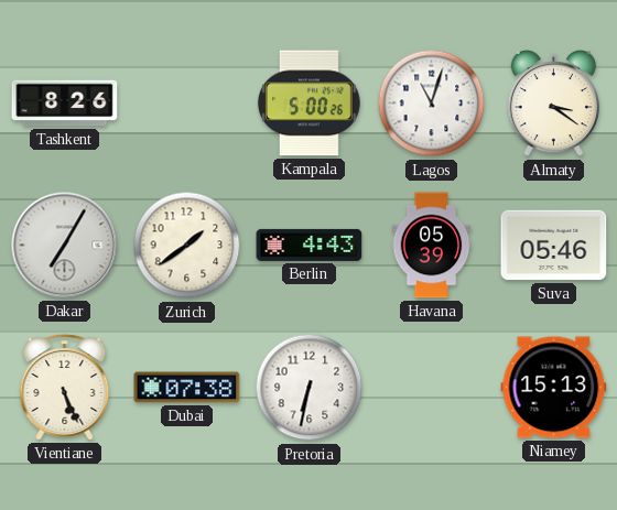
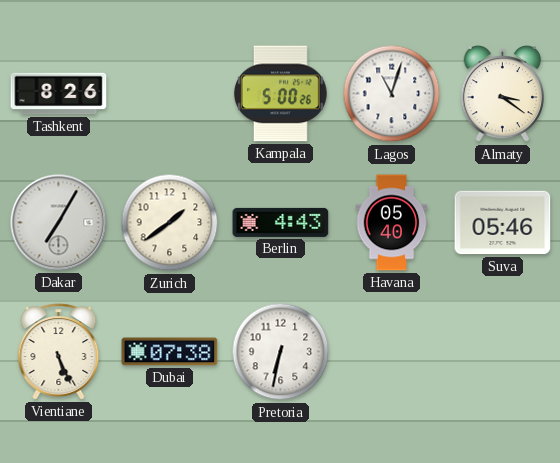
Havana: 05:39 -> 05:40
Niamey: 15:13 -> none
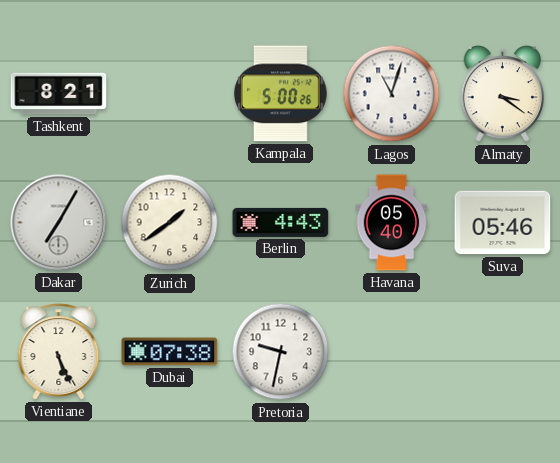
Tashkent: 8:26 -> 8:21
Pretoria: 6:32 -> 9:32
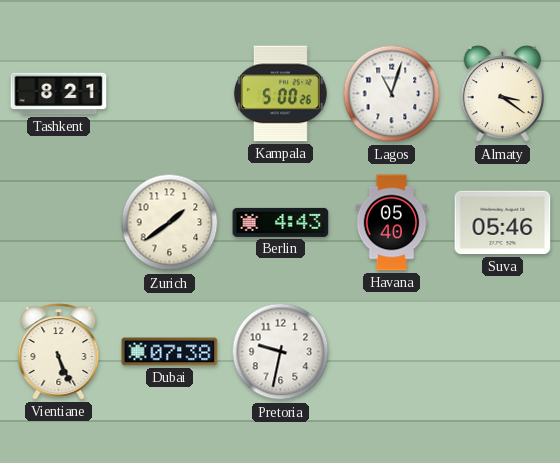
Dakar: 7:05 -> none
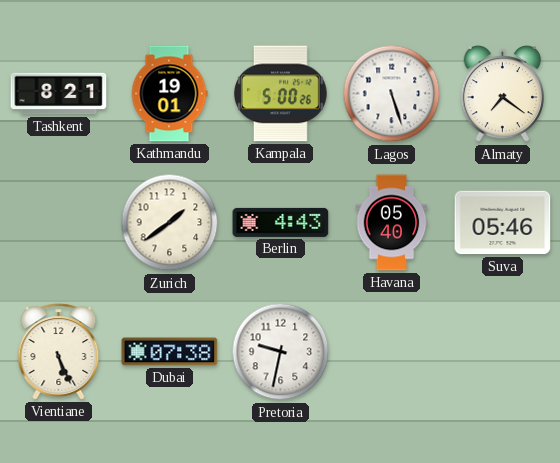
Kathmandu: none -> 19:01
Lagos: 11:03 -> 5:27
Almaty: 3:21 -> 7:21
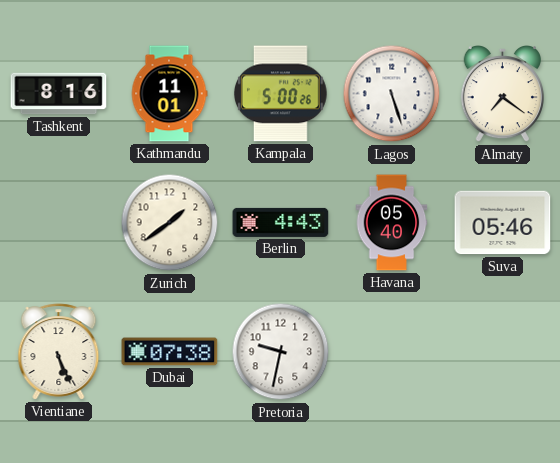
Tashkent: 8:21 -> 8:16
Kathmandu: 19:01 -> 11:01
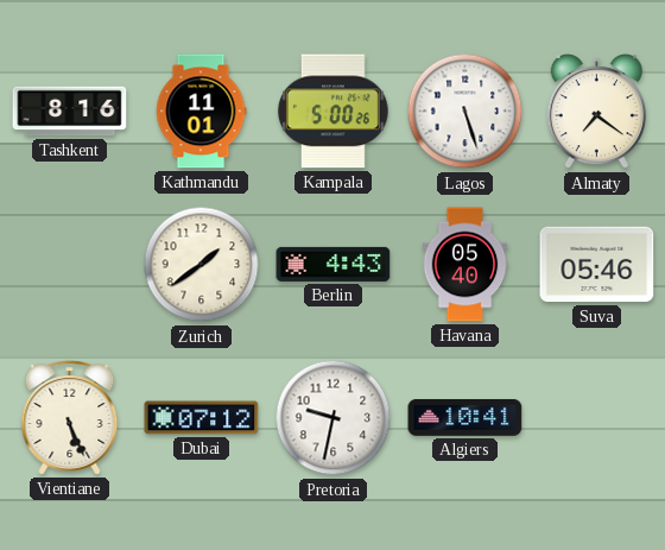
Dubai: 07:38 -> 07:12
Algiers: none -> 10:41
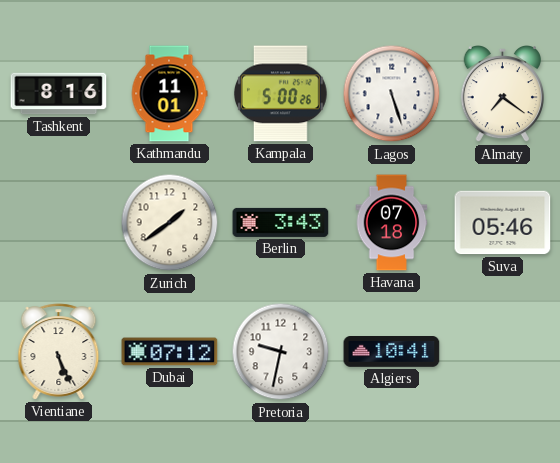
Berlin: 4:43 -> 3:43
Havana: 05:40 -> 07:18
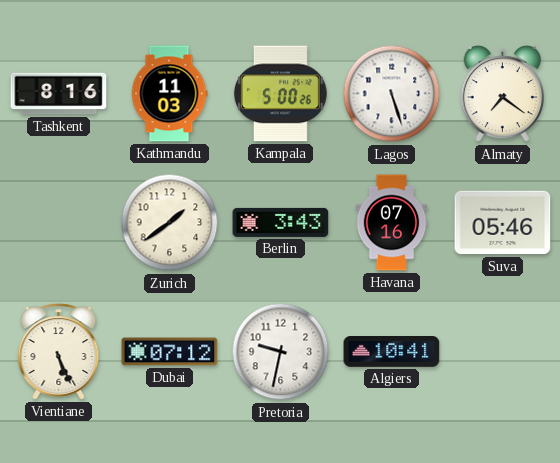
Kathmandu: 11:01 -> 11:03
Havana: 07:18 -> 07:16
